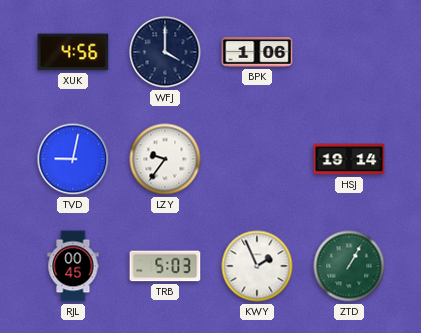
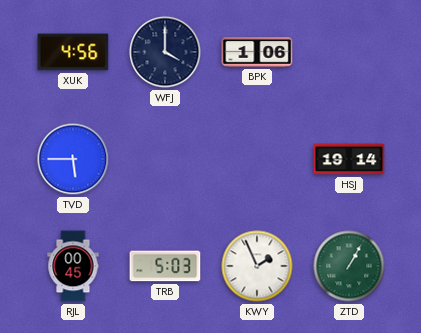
TVD: 9:02 -> 5:45
LZY: 9:36 -> none
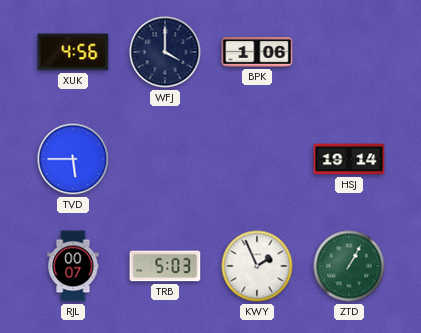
RJL: 00:45 -> 00:07
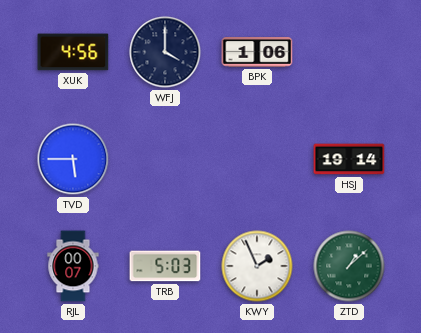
ZTD: 1:05 -> 1:08
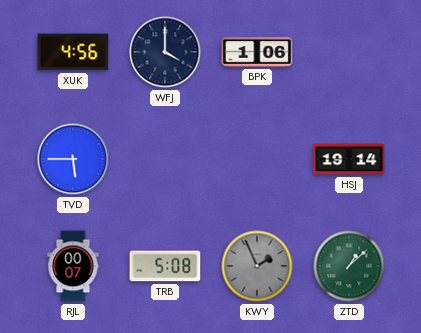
TRB: 5:03 -> 5:08
KWY dial: white -> grey
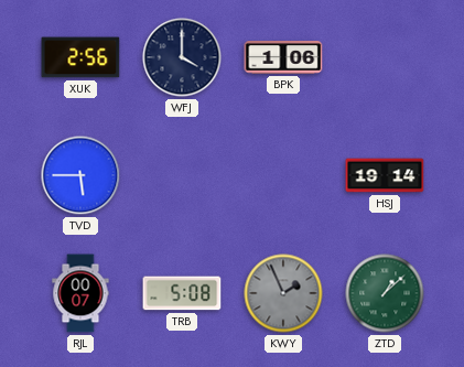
XUK: 4:56 -> 2:56
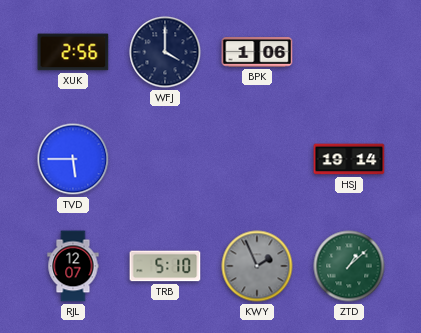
RJL: 00:07 -> 12:07
TRB: 5:08 -> 5:10
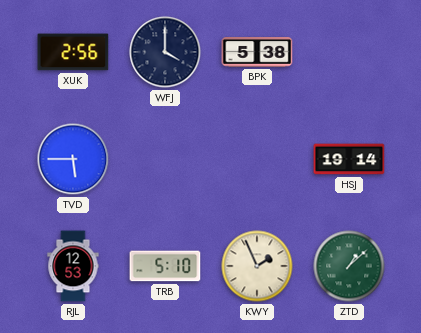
BPK: 1:06 -> 5:38
RJL: 12:07 -> 12:53
KWY dial: grey -> cream
